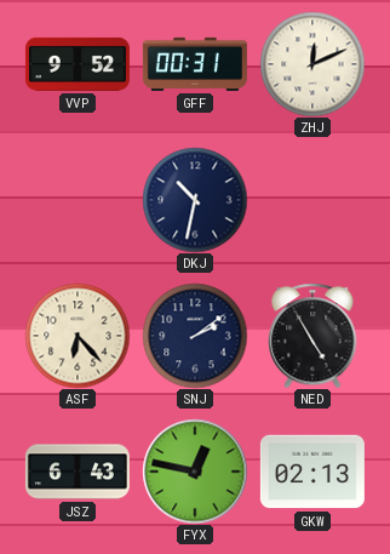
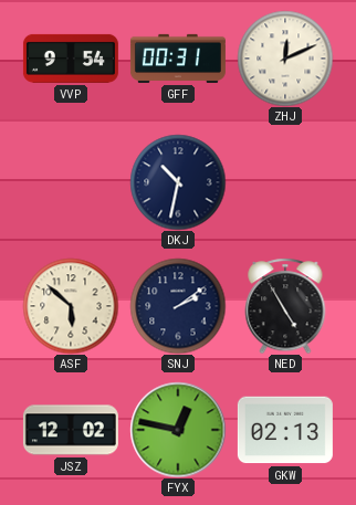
VVP: 9:52 -> 9:54
ASF: 6:23 -> 5:52
JSZ: 6:43 -> 12:02
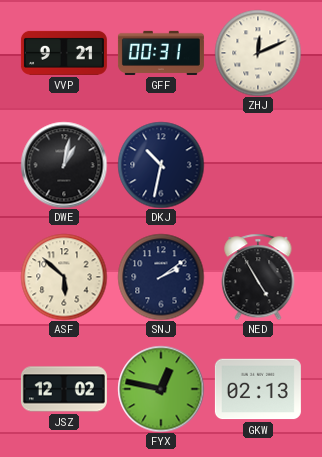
VVP: 9:54 -> 9:21
DWE: none -> 1:02
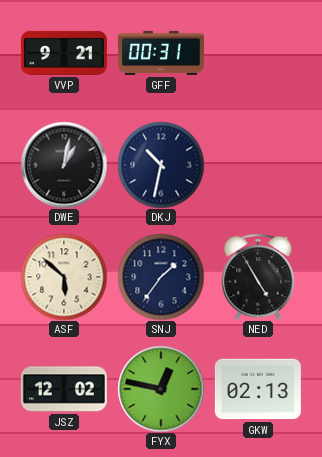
ZHJ: 12:11 -> none
SNJ: 2:09 -> 1:36
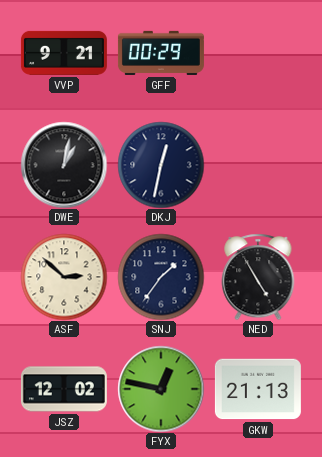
GFF: 00:31 -> 00:29
DKJ: 10:32 -> 12:32
ASF: 5:52 -> 2:52
GKW: 02:13 -> 21:13
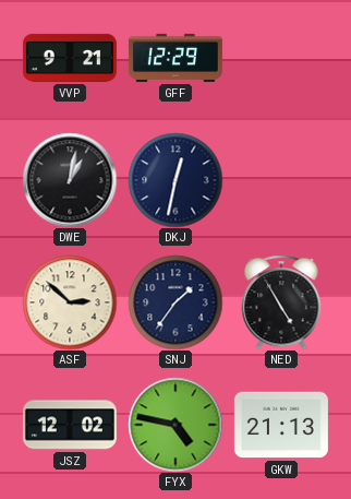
GFF: 00:29 -> 12:29
FYX: 12:47 -> 4:47
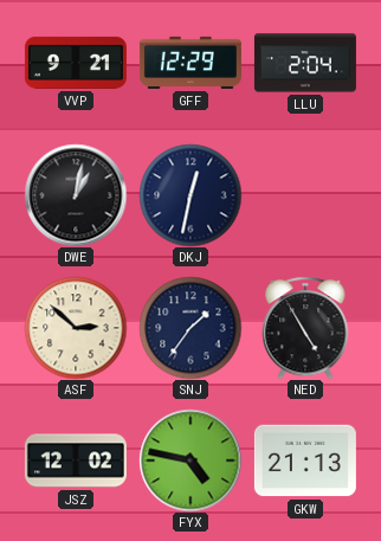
LLU: none -> 2:04
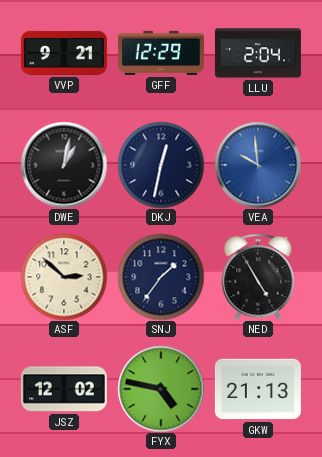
VEA: none -> 9:59
